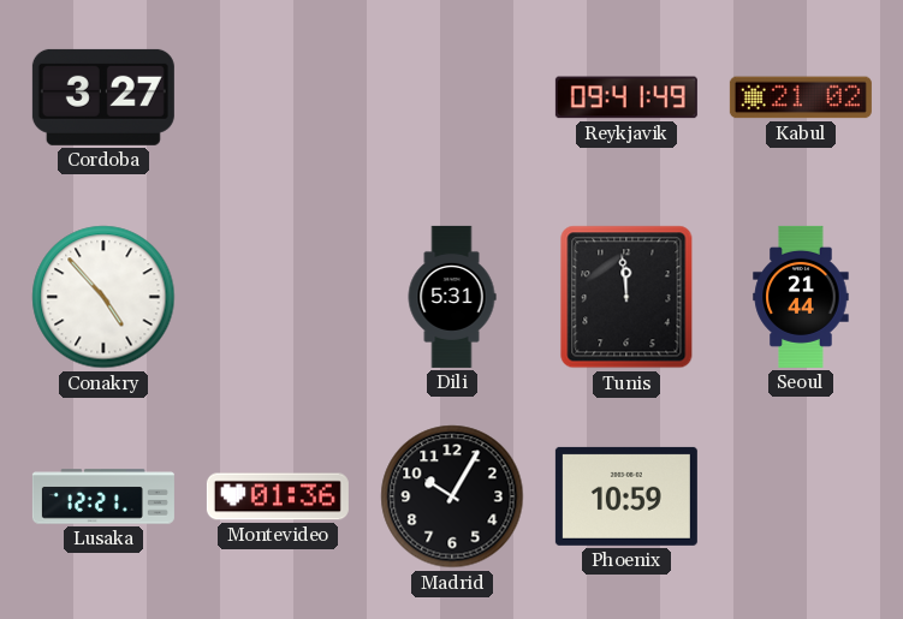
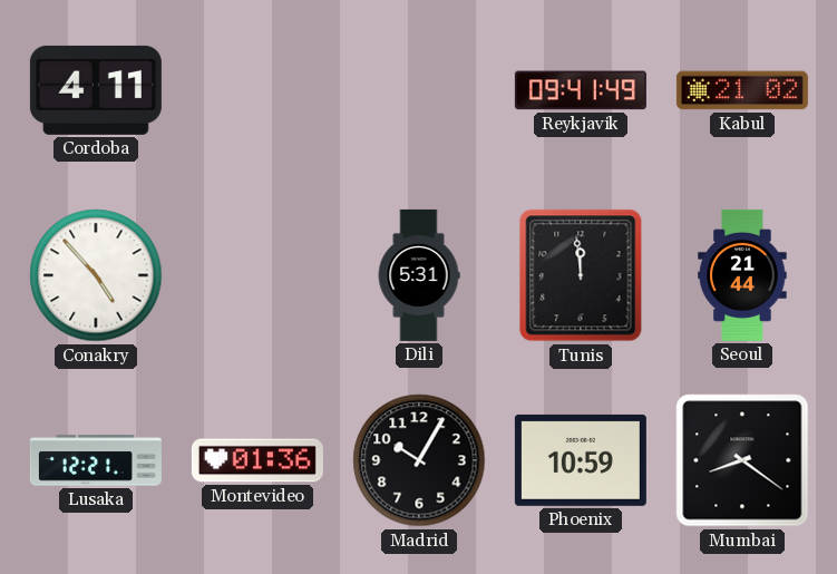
Cordoba: 3:27 -> 4:11
Mumbai: none -> 8:21
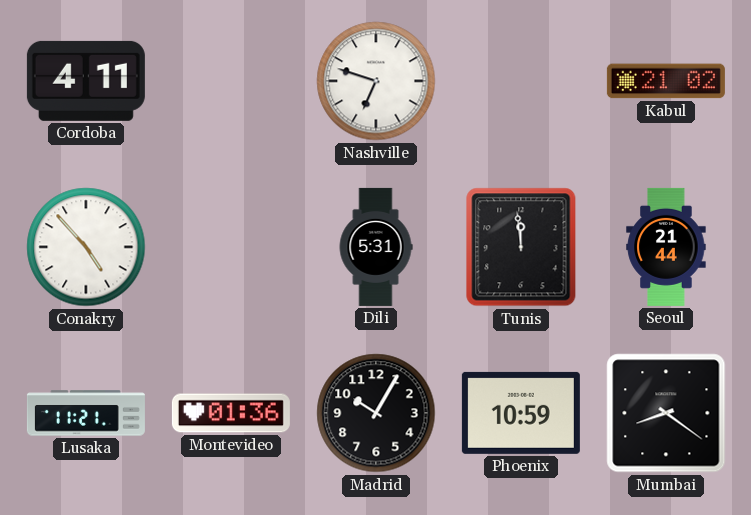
Nashville: none -> 6:48
Reykjavik: 09:41 -> none
Lusaka: 12:21 -> 11:21
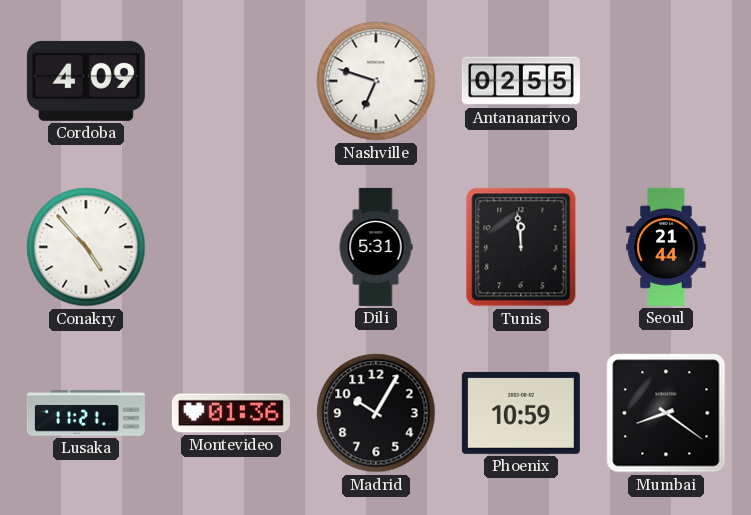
Cordoba: 4:11 -> 4:09
Antananarivo: none -> 02:55
Kabul: 21:02 -> none
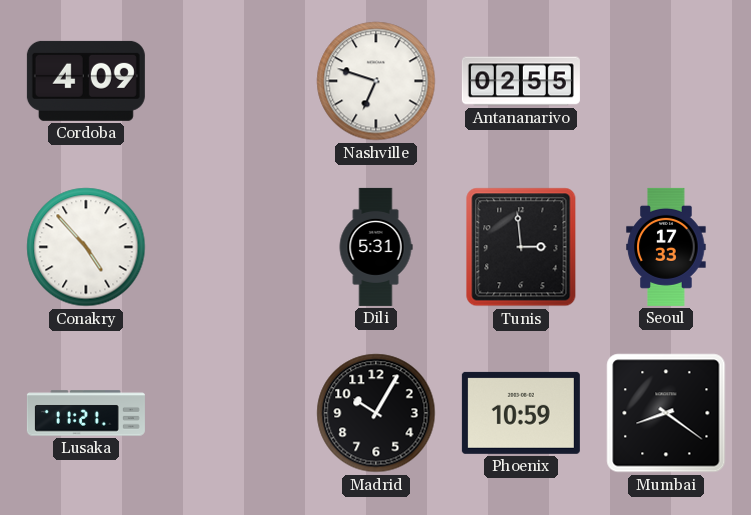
Tunis: 11:59 -> 2:59
Seoul: 21:44 -> 17:33
Montevideo: 01:36 -> none
